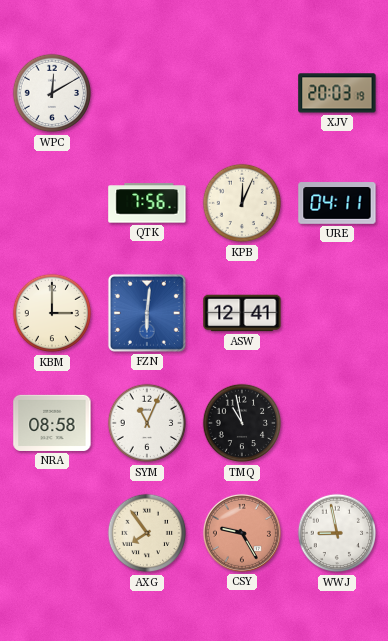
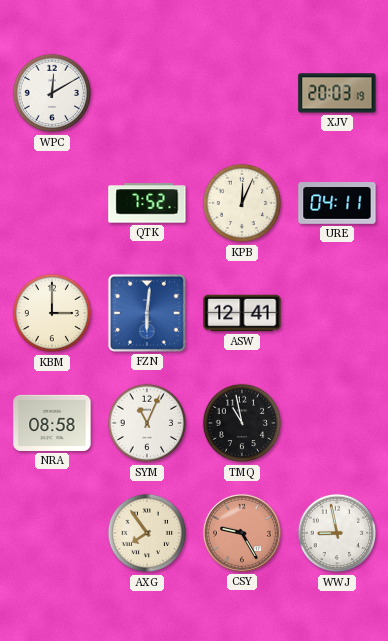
QTK: 7:56 -> 7:52
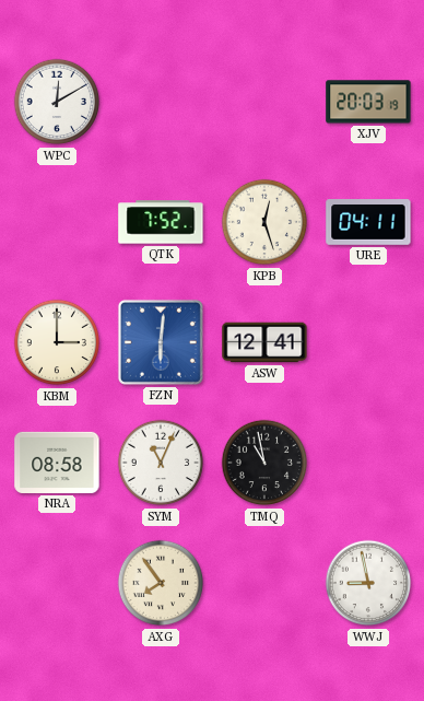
KPB: 12:04 -> 12:27
CSY: 9:25 -> none
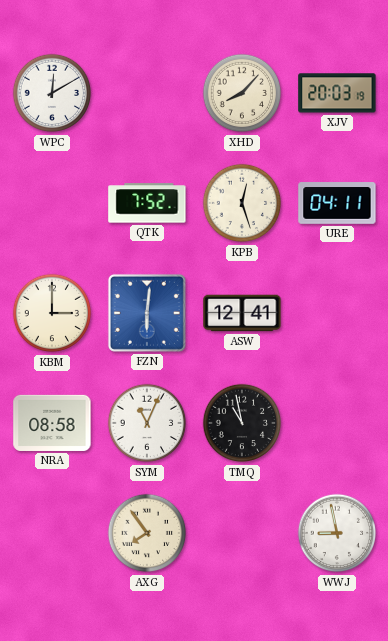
XHD: none -> 8:07
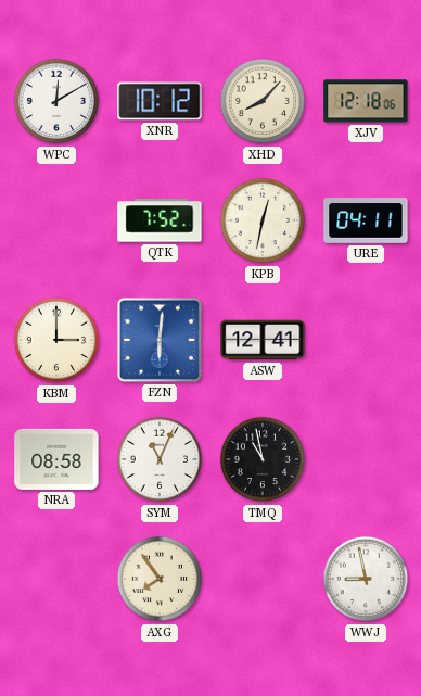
XNR: none -> 10:12
XJV: 20:03 -> 12:18
KPB: 12:27 -> 12:32
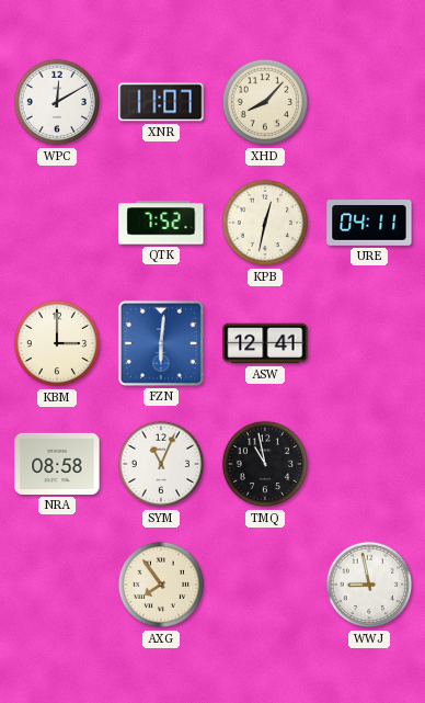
XNR: 10:12 -> 11:07
XJV: 12:18 -> none
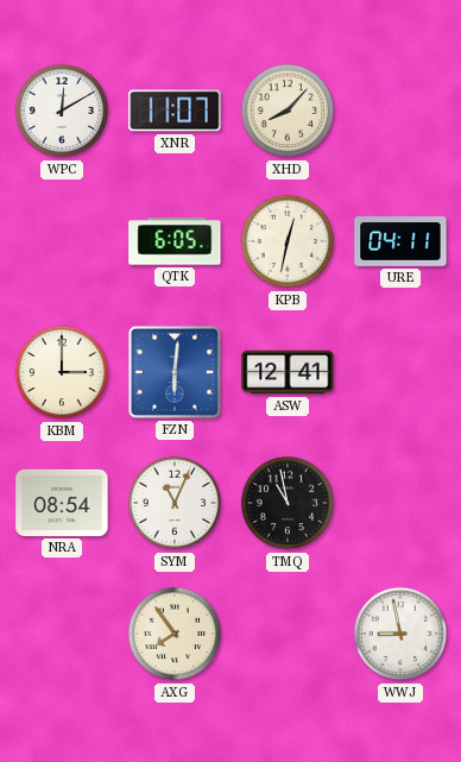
QTK: 7:52 -> 6:05
NRA: 08:58 -> 08:54
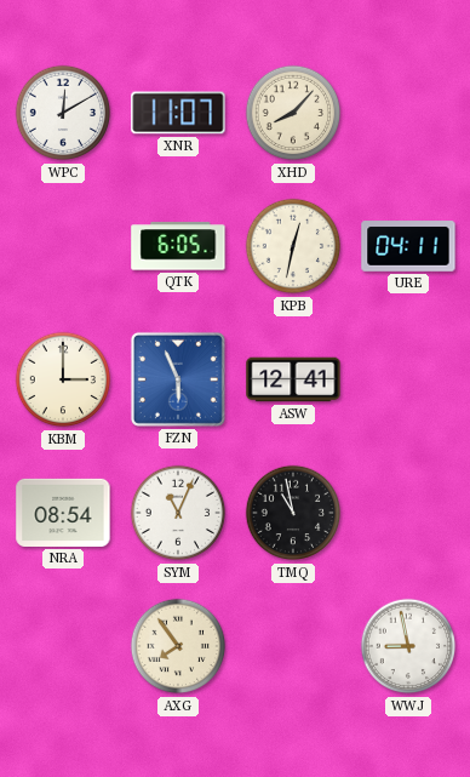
FZN: 6:01 -> 5:56
